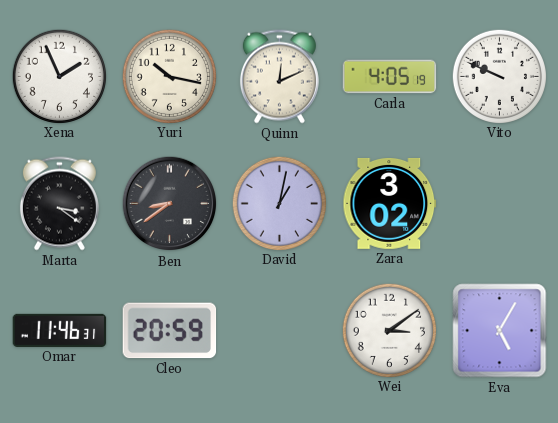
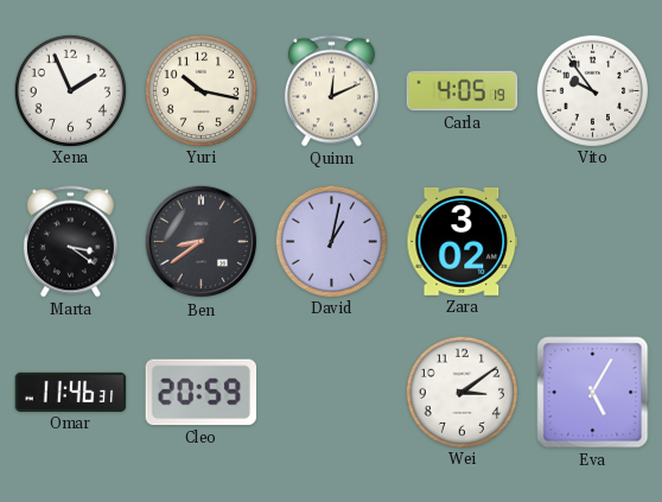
Vito: 9:49 -> 9:54
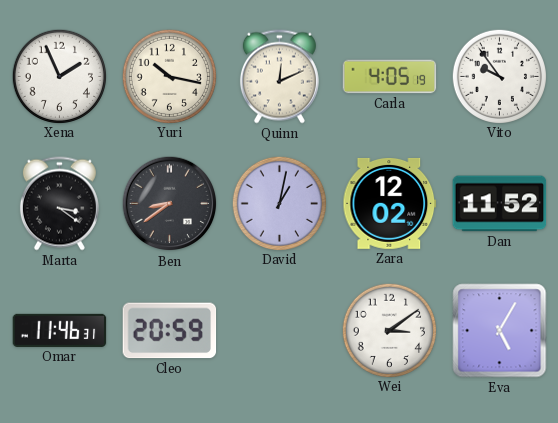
Zara: 3:02 -> 12:02
Dan: none -> 11:52
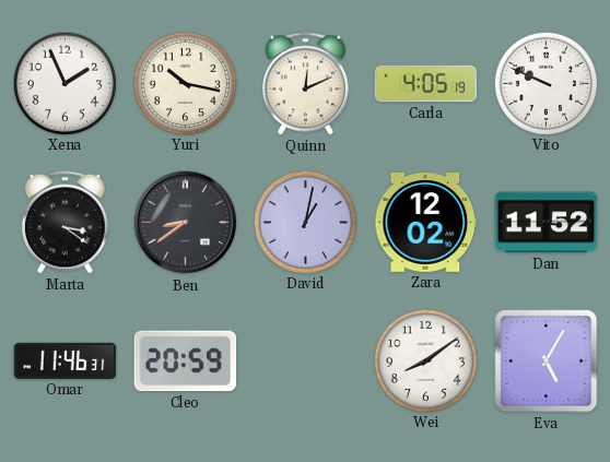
Vito: 9:54 -> 9:49
Wei: 3:09 -> 8:09
